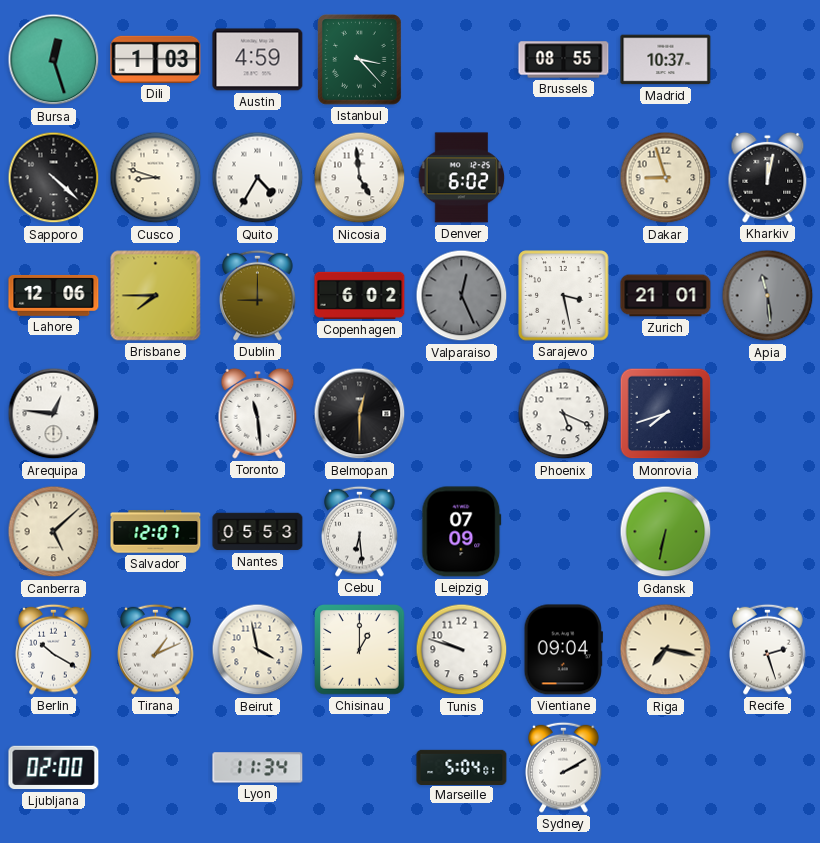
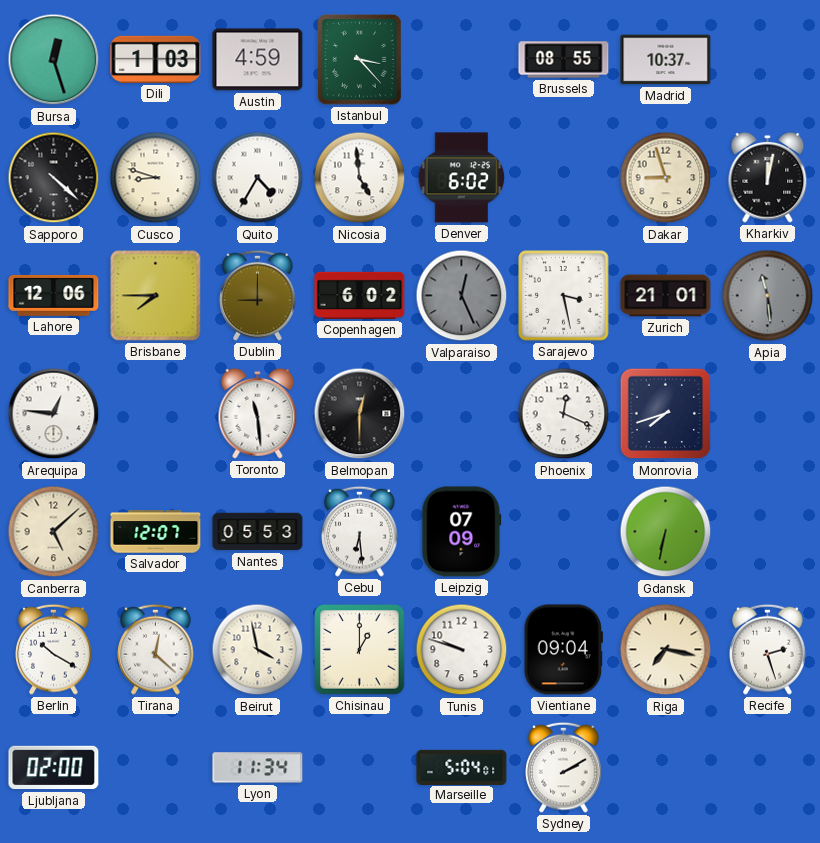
Phoenix: 5:19 -> 12:19
Tirana: 1:11 -> 12:22
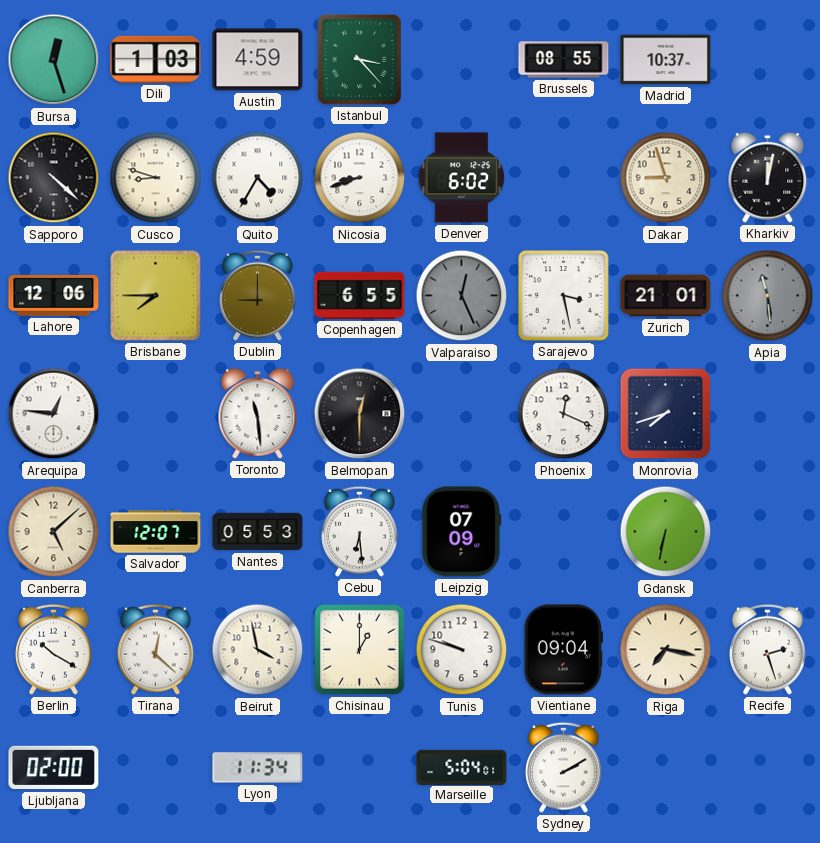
Nicosia: 4:59 -> 8:42
Copenhagen: 6:02 -> 6:55
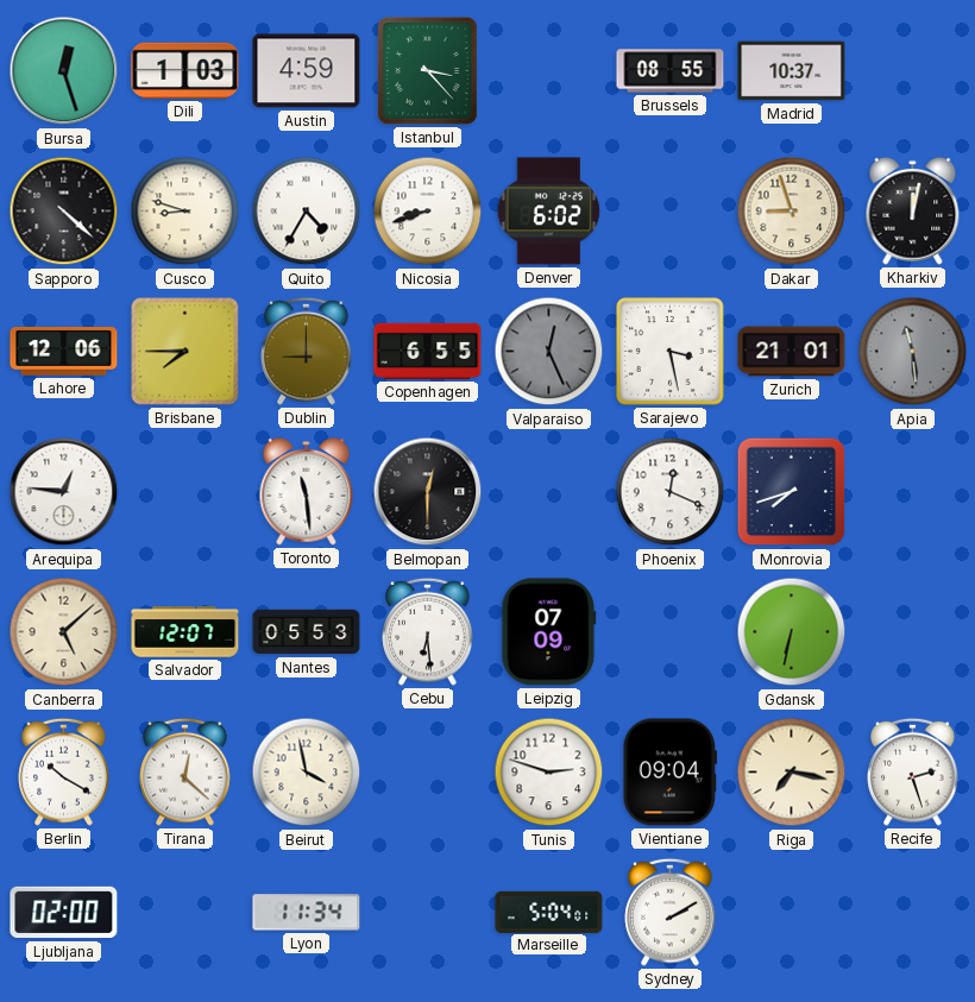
Chisinau: 1:00 -> none
Tunis: 9:48 -> 2:48
